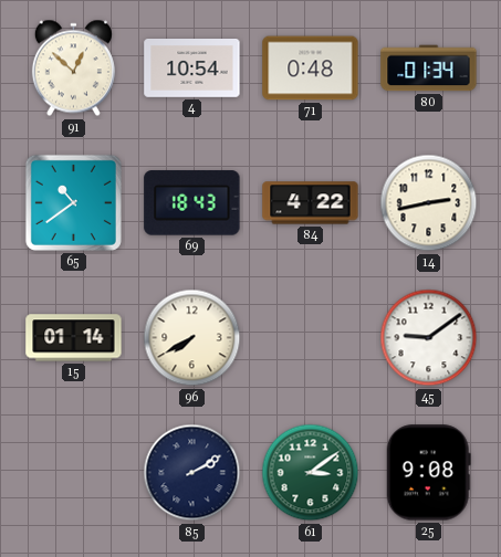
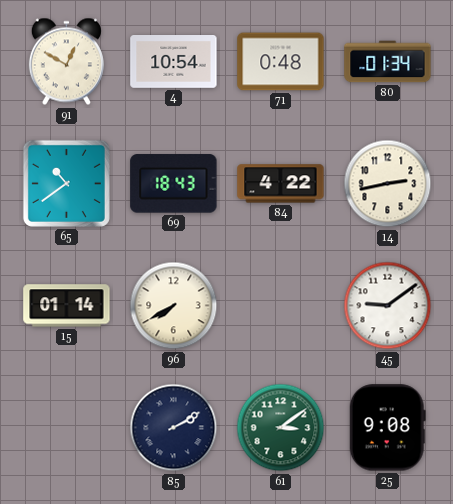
91: 12:52 -> 12:50
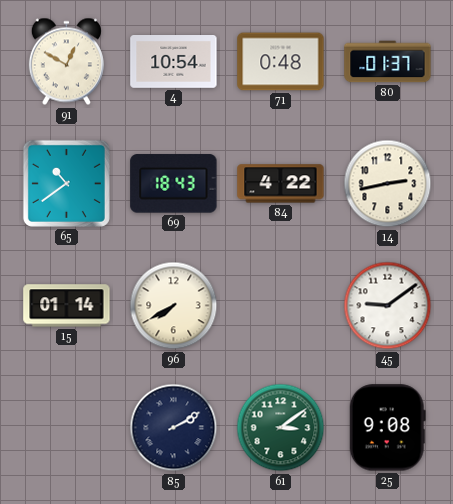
80: 01:34 -> 01:37
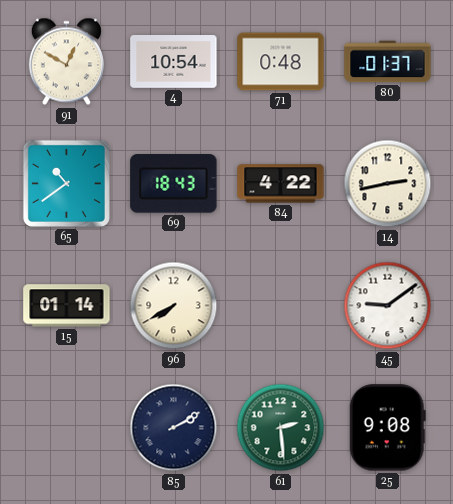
61: 3:09 -> 2:29
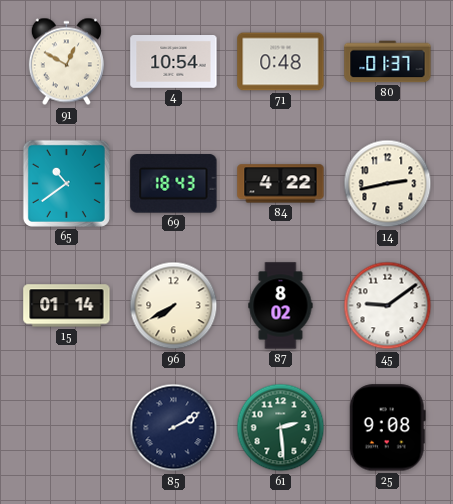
87: none -> 8:02
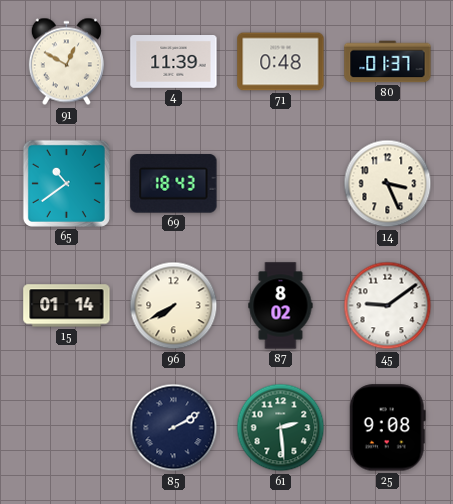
4: 10:54 -> 11:39
84: 4:22 -> none
14: 2:43 -> 3:26
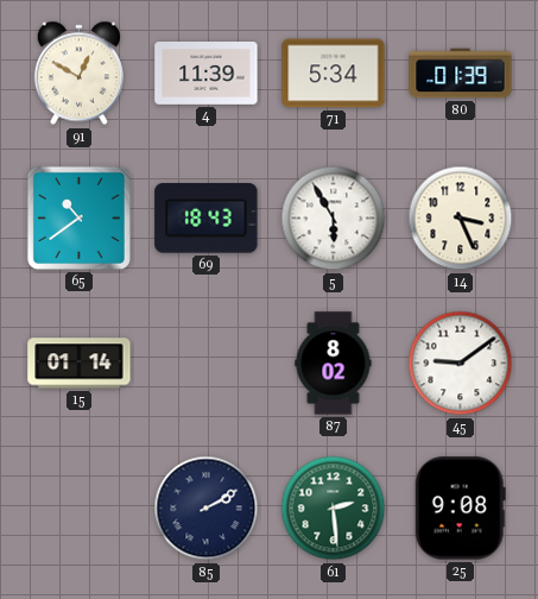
71: 0:48 -> 5:34
80: 01:37 -> 01:39
5: none -> 5:55
96: 7:40 -> none
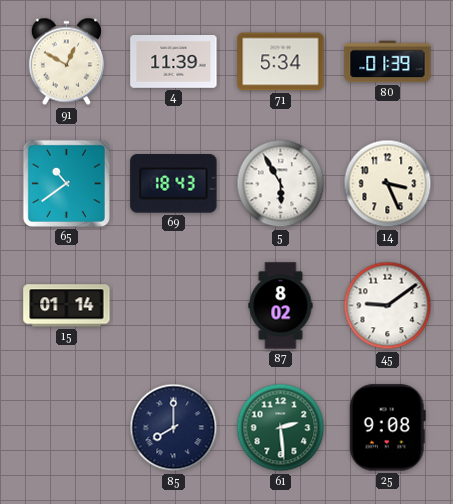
85: 2:10 -> 8:00
